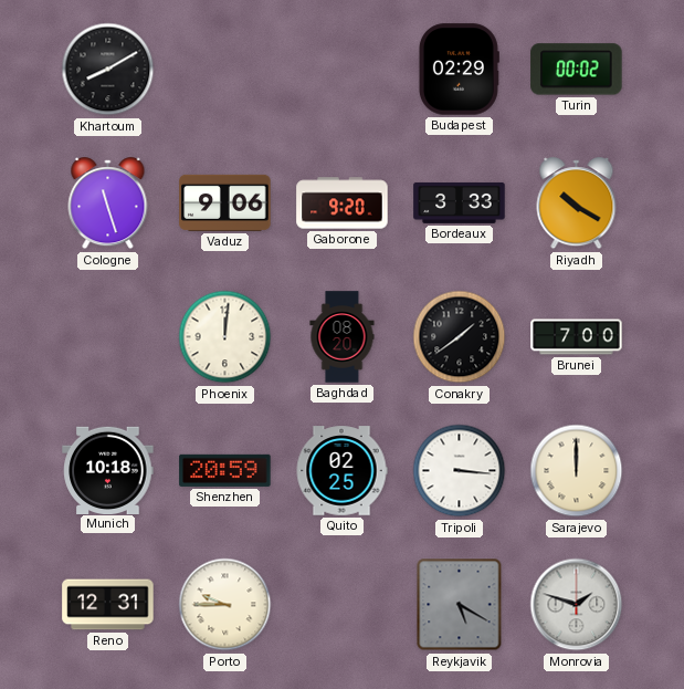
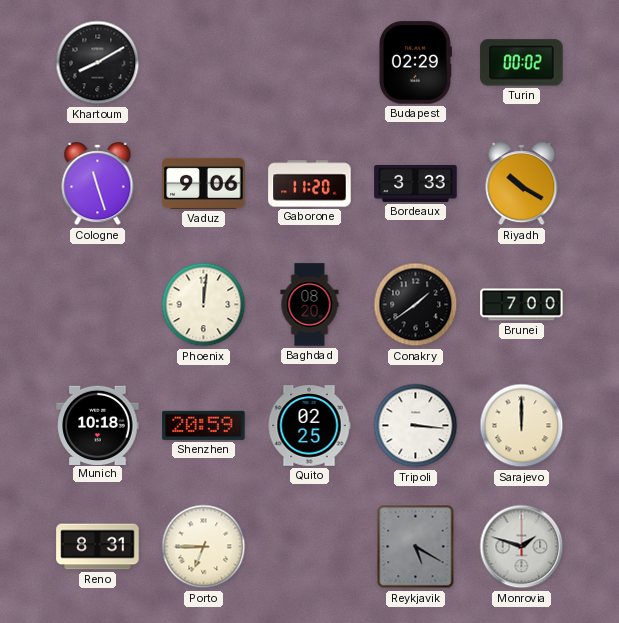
Gaborone: 9:20 -> 11:20
Reno: 12:31 -> 8:31
Porto: 9:45 -> 6:45
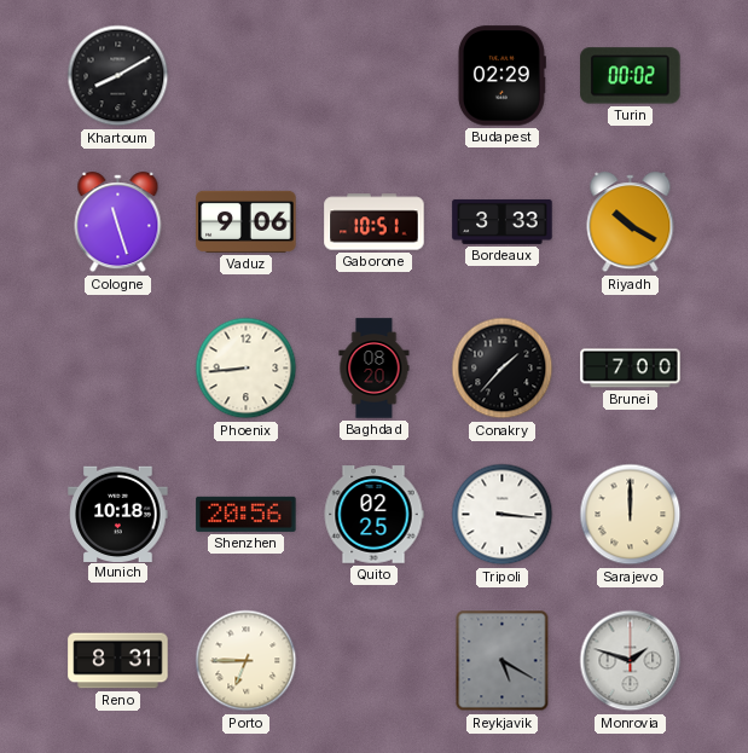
Gaborone: 11:20 -> 10:51
Phoenix: 12:01 -> 8:44
Conakry: 1:39 -> 1:37
Shenzhen: 20:59 -> 20:56
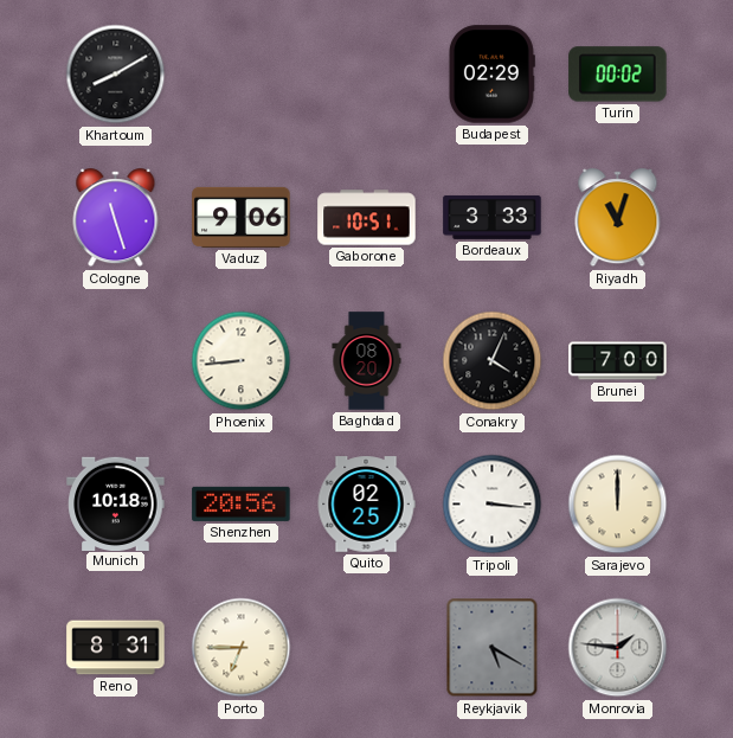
Riyadh: 10:20 -> 11:03
Conakry: 1:37 -> 4:04
Monrovia: 1:48 -> 1:46
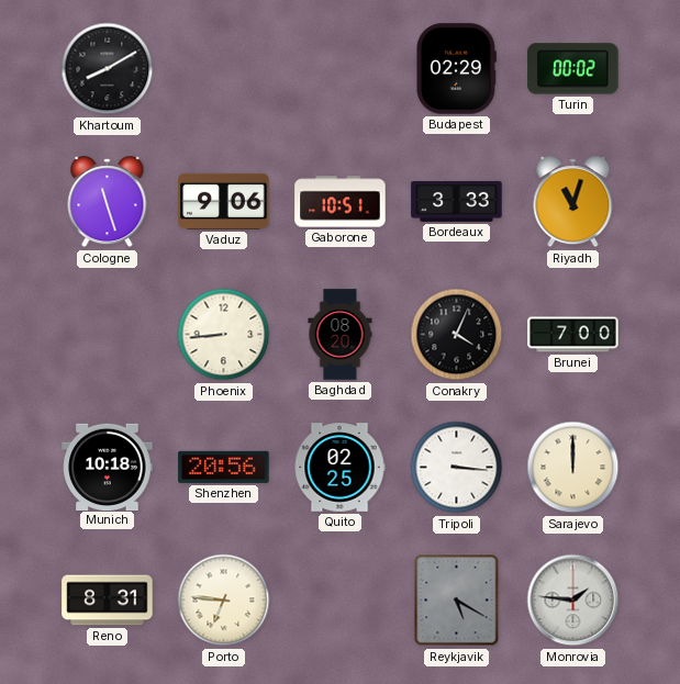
Porto: 6:45 -> 6:46
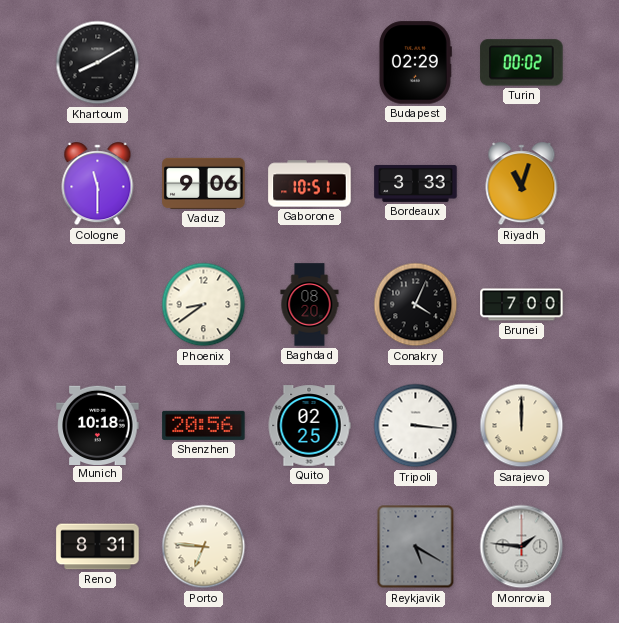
Cologne: 11:27 -> 11:30
Phoenix: 8:44 -> 8:39
